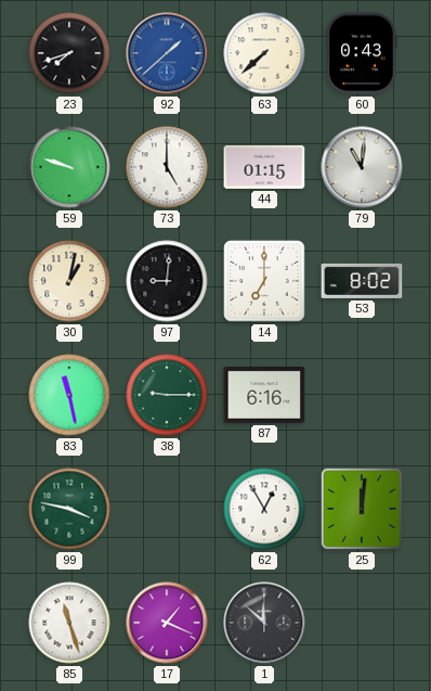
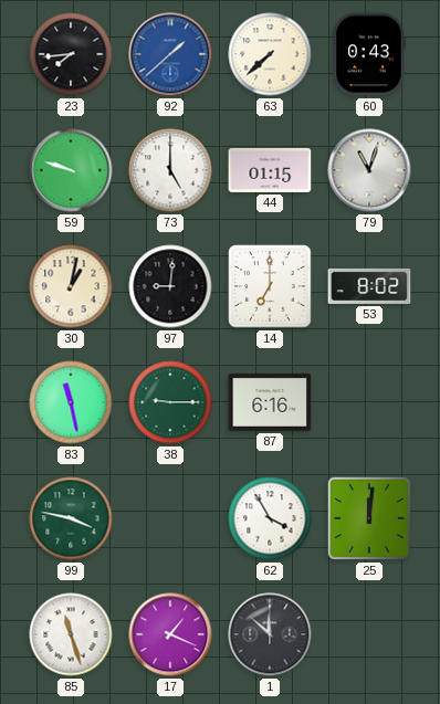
23: 7:42 -> 7:44
79: 11:01 -> 11:03
62: 12:55 -> 3:55
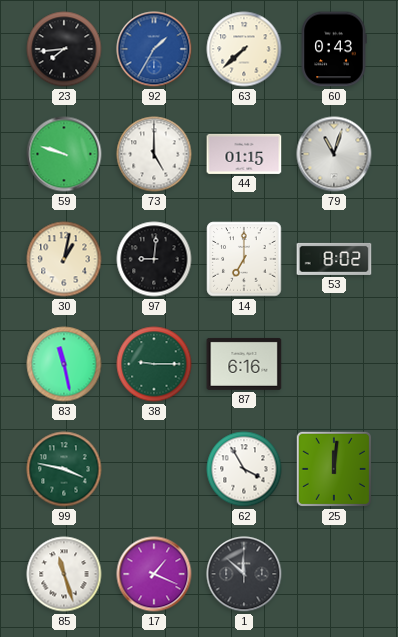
92: 1:38 -> 1:35
